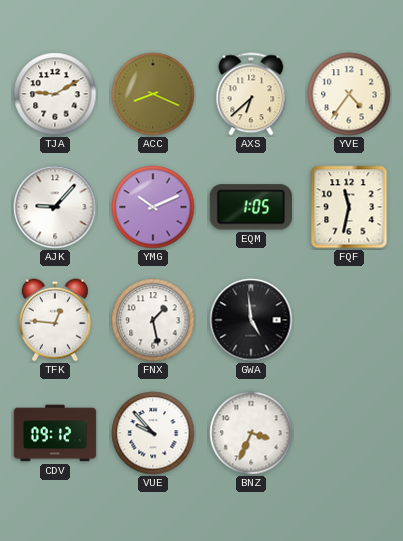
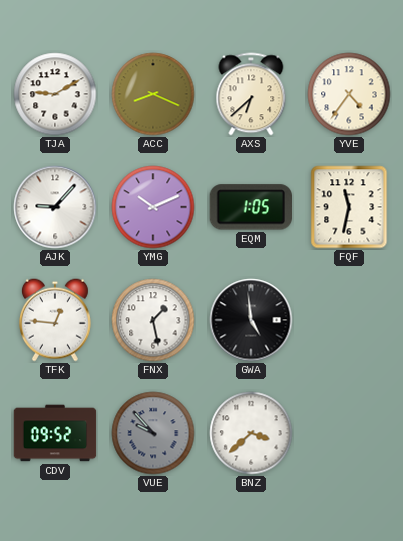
CDV: 09:12 -> 09:52
VUE dial: white -> grey
BNZ: 3:34 -> 3:38
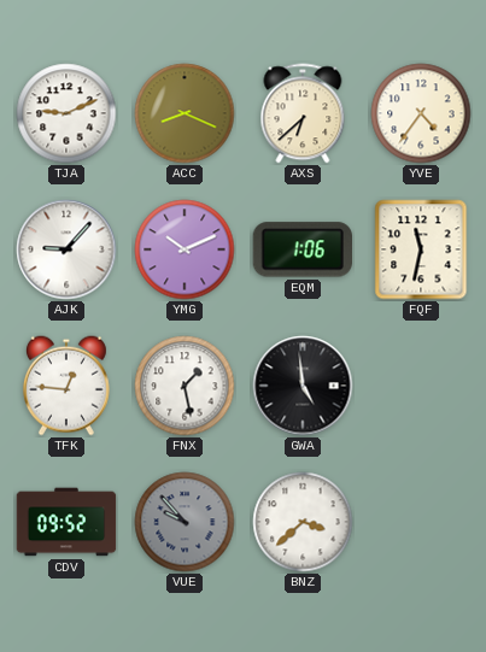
TJA: 9:10 -> 9:11
EQM: 1:05 -> 1:06
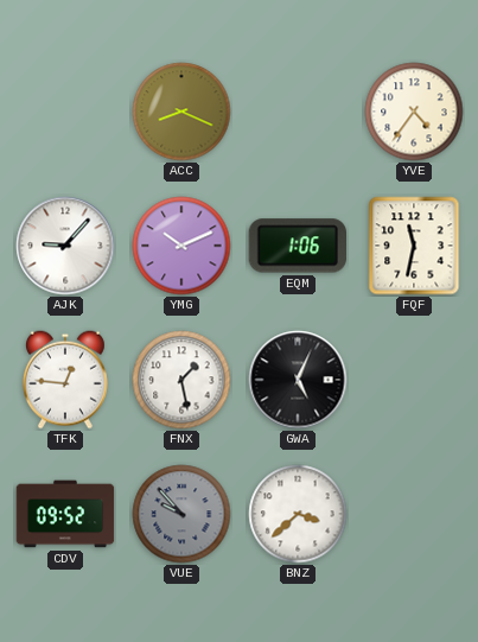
TJA: 9:11 -> none
AXS: 6:38 -> none
GWA: 4:59 -> 5:04
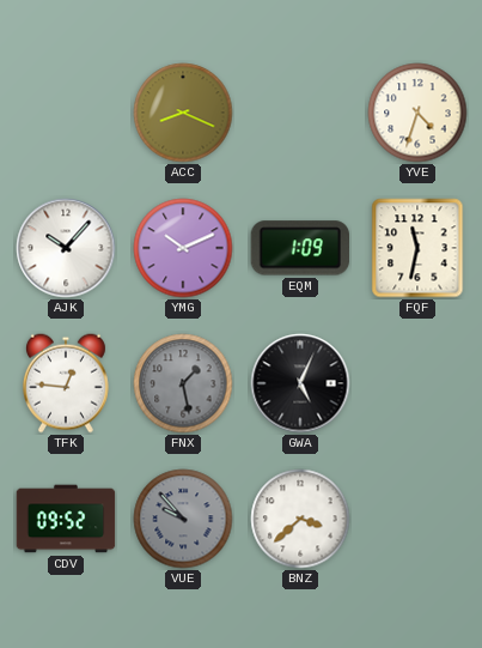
YVE: 4:36 -> 4:33
AJK: 9:07 -> 10:07
EQM: 1:06 -> 1:09
FNX dial: white -> grey
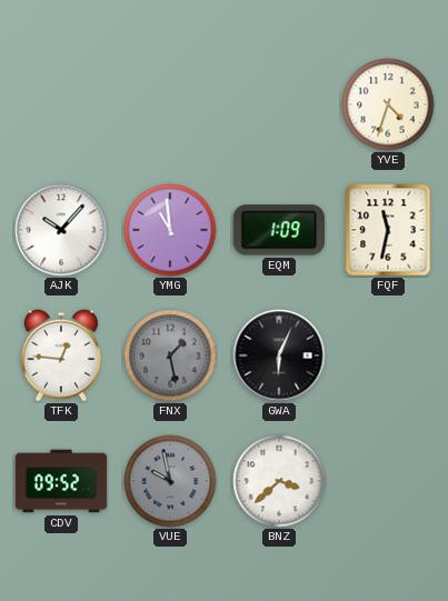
ACC: 8:19 -> none
YMG: 10:11 -> 10:59
GWA: 5:04 -> 6:04
VUE: 9:53 -> 9:58
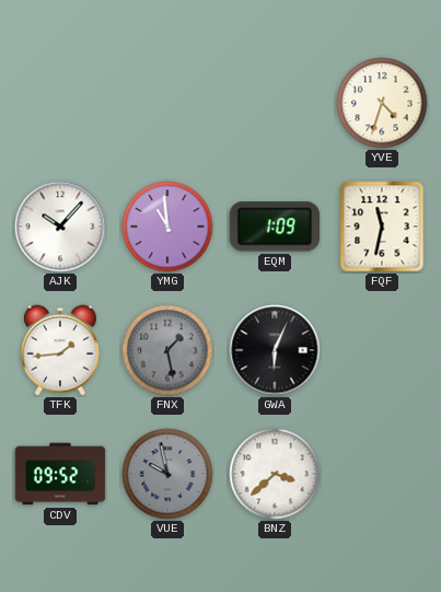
TFK: 12:46 -> 1:44
